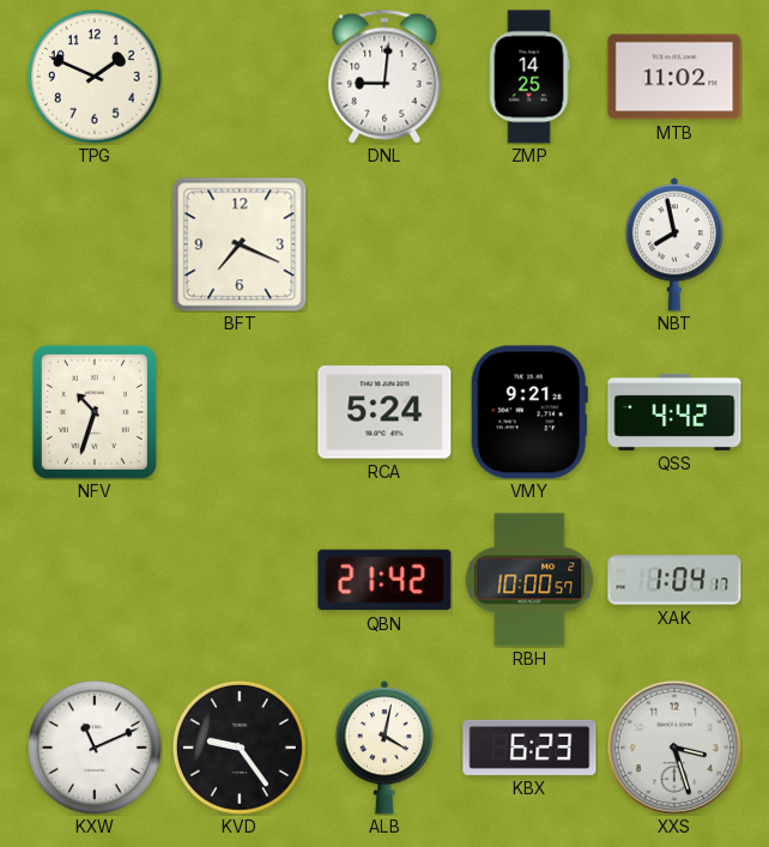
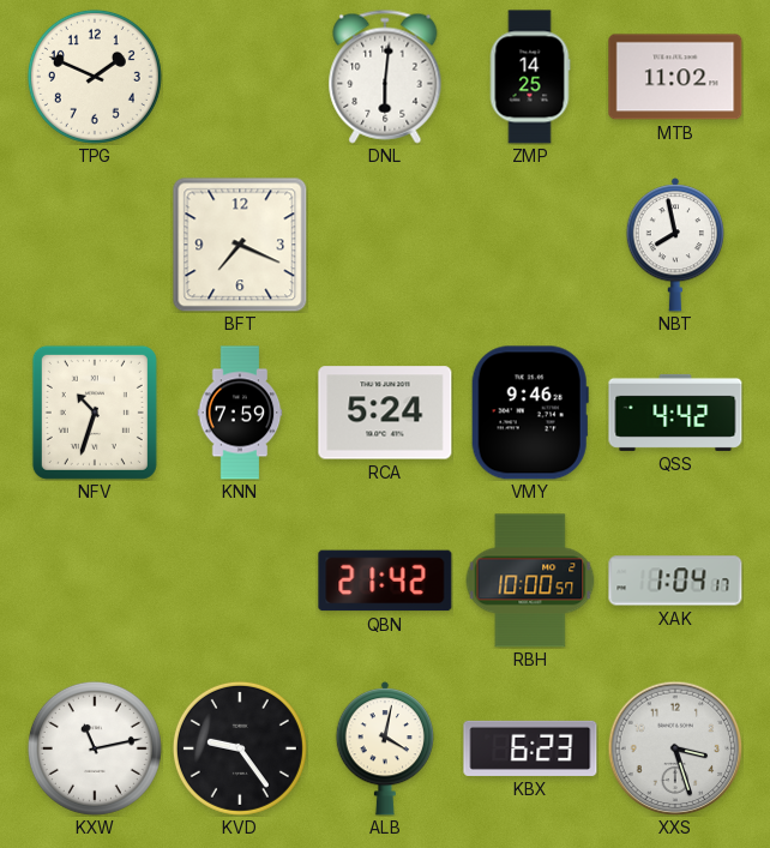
DNL: 9:01 -> 6:01
KNN: none -> 7:59
VMY: 9:21 -> 9:46
KXW: 11:11 -> 11:13
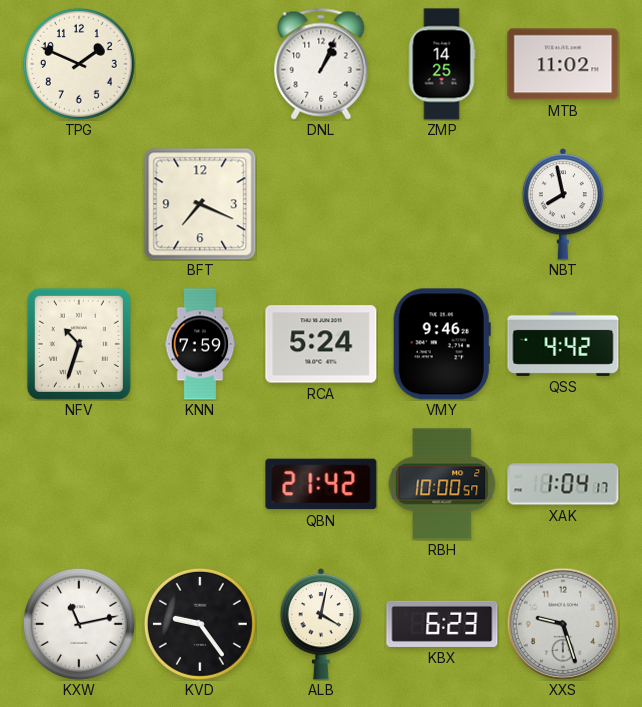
DNL: 6:01 -> 1:04
XXS: 3:27 -> 9:27
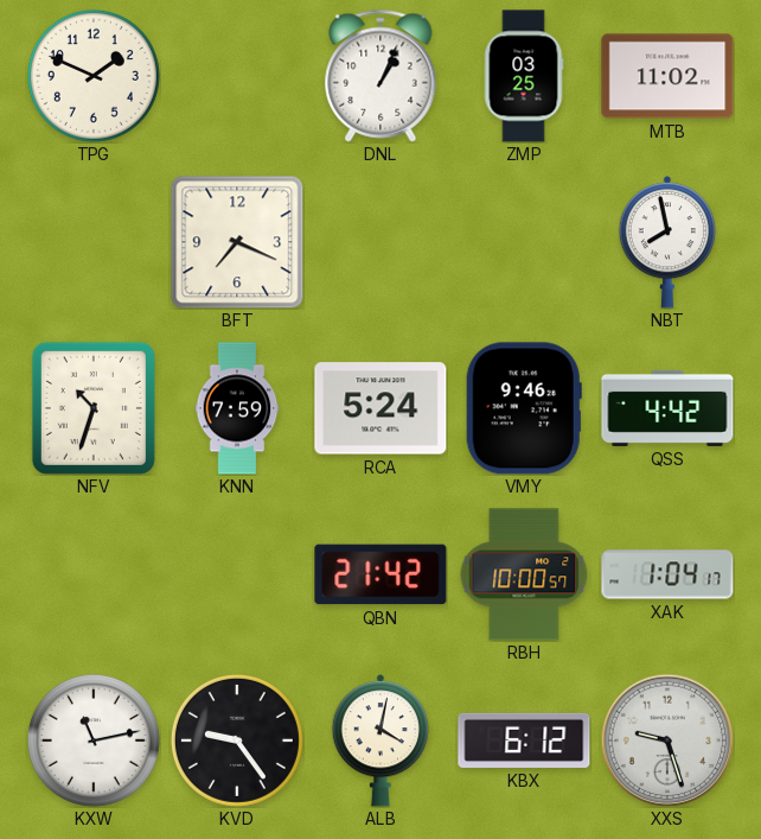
ZMP: 14:25 -> 03:25
KBX: 6:23 -> 6:12
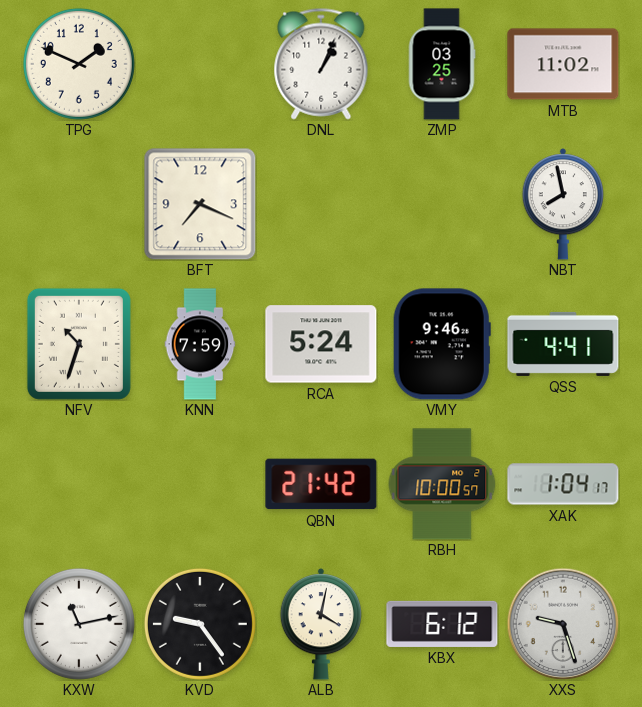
QSS: 4:42 -> 4:41
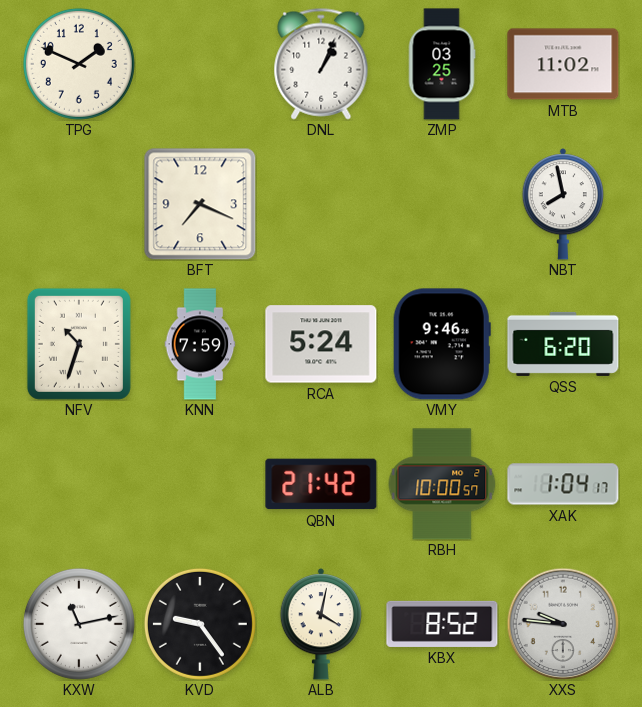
QSS: 4:41 -> 6:20
KBX: 6:12 -> 8:52
XXS: 9:27 -> 9:46
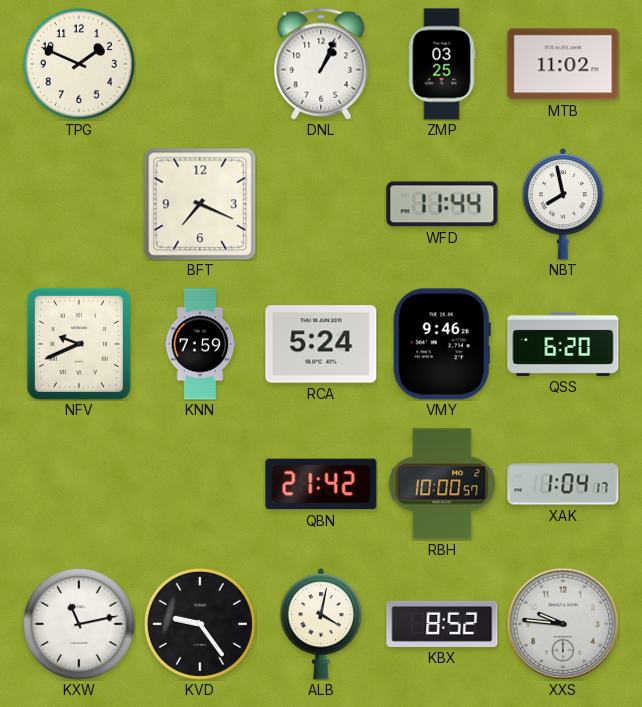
WFD: none -> 11:44
NFV: 10:33 -> 9:41
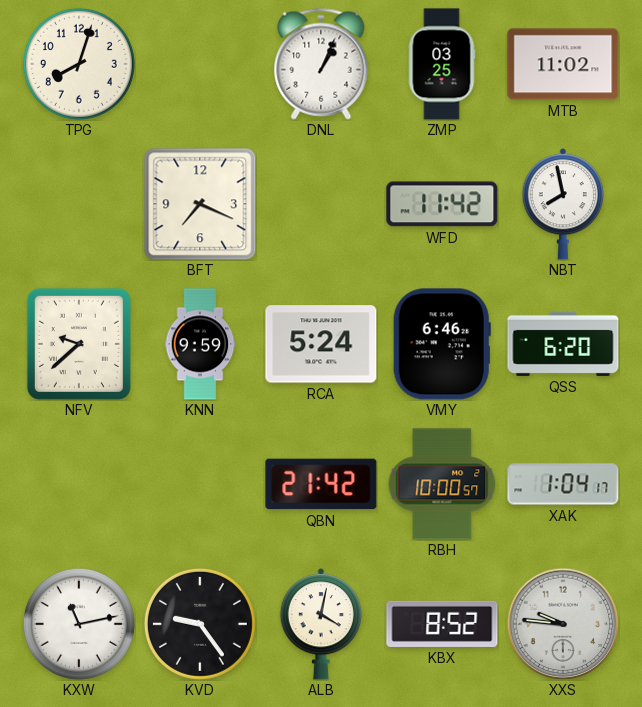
TPG: 1:49 -> 8:03
WFD: 11:44 -> 11:42
NFV: 9:41 -> 9:38
KNN: 7:59 -> 9:59
VMY: 9:46 -> 6:46
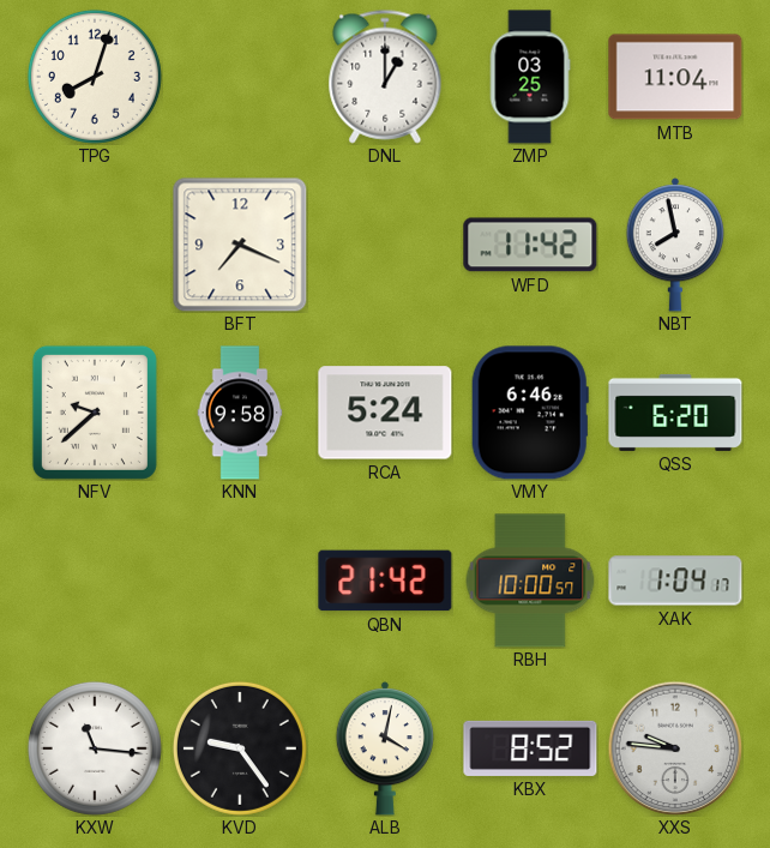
DNL: 1:04 -> 1:00
MTB: 11:02 -> 11:04
KNN: 9:59 -> 9:58
KXW: 11:13 -> 11:16
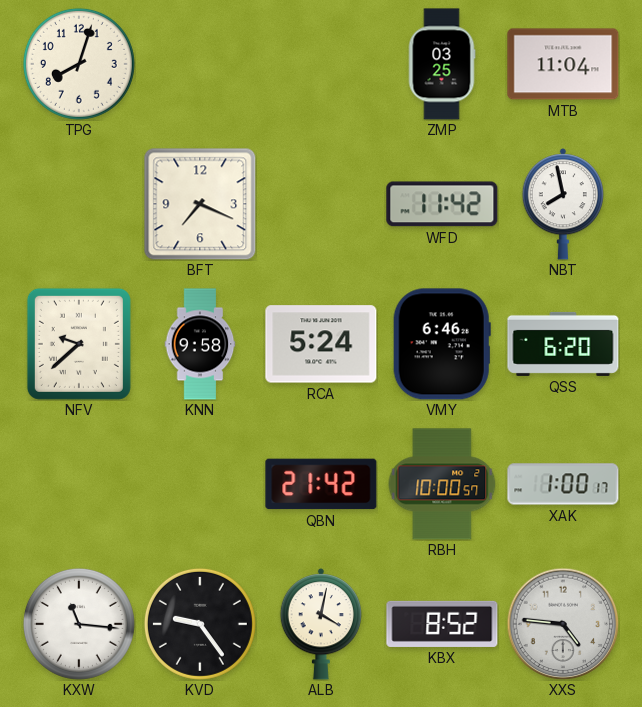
DNL: 1:00 -> none
XAK: 1:04 -> 1:00
XXS: 9:46 -> 4:46
